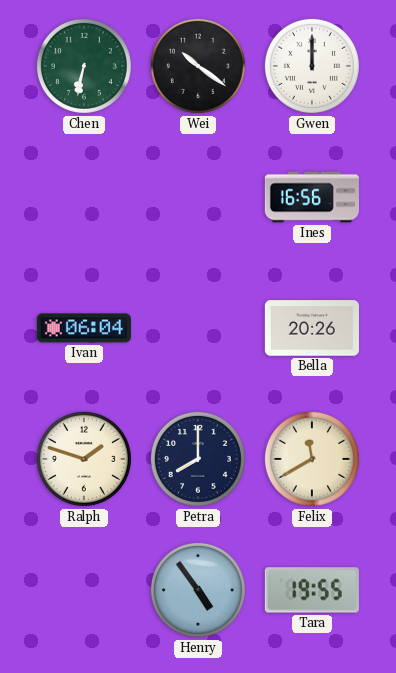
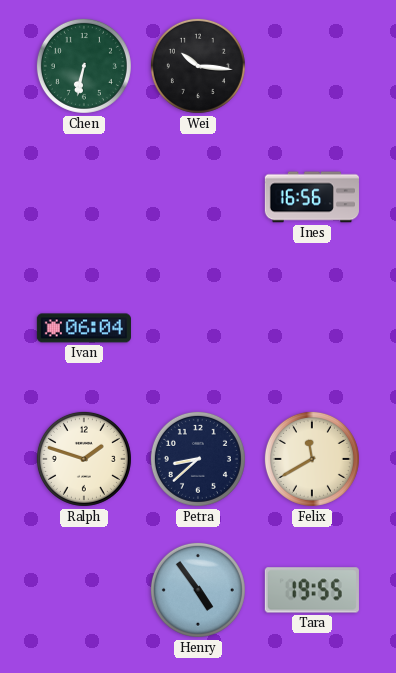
Wei: 10:21 -> 10:16
Gwen: 12:00 -> none
Bella: 20:26 -> none
Petra: 8:00 -> 8:38
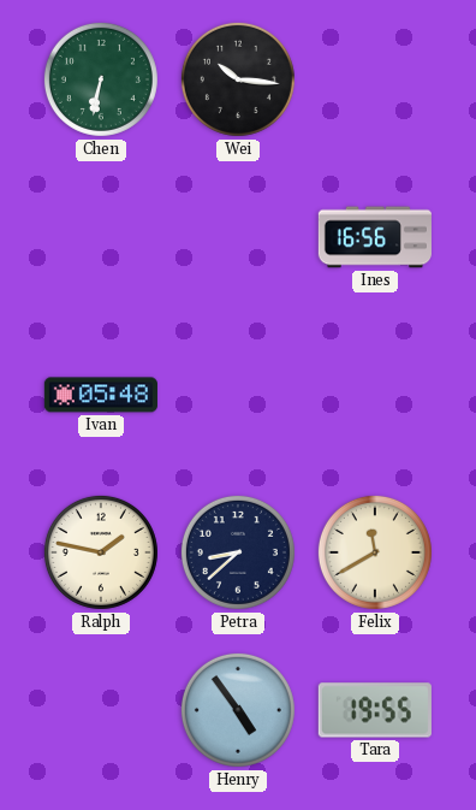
Ivan: 06:04 -> 05:48
Ralph: 1:48 -> 1:47
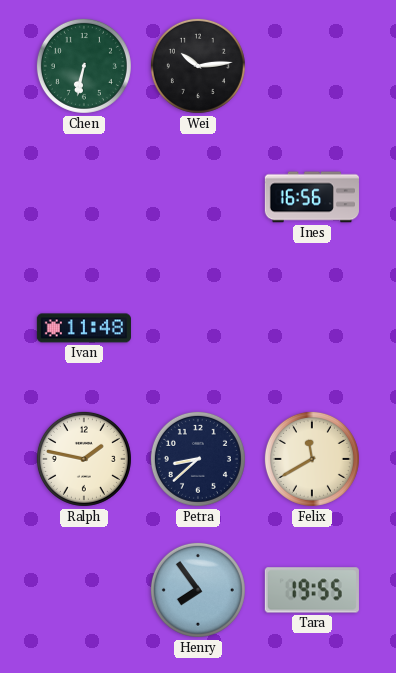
Wei: 10:16 -> 10:14
Ivan: 05:48 -> 11:48
Henry: 4:54 -> 7:54
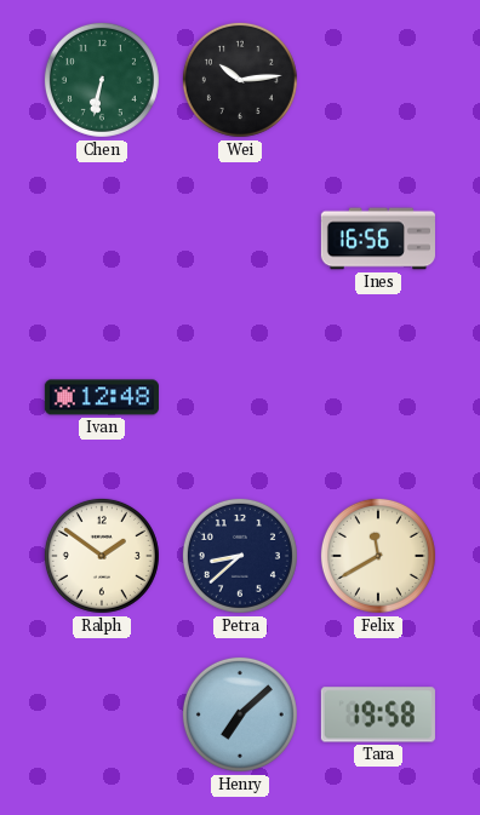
Ivan: 11:48 -> 12:48
Ralph: 1:47 -> 1:51
Henry: 7:54 -> 7:08
Tara: 19:55 -> 19:58
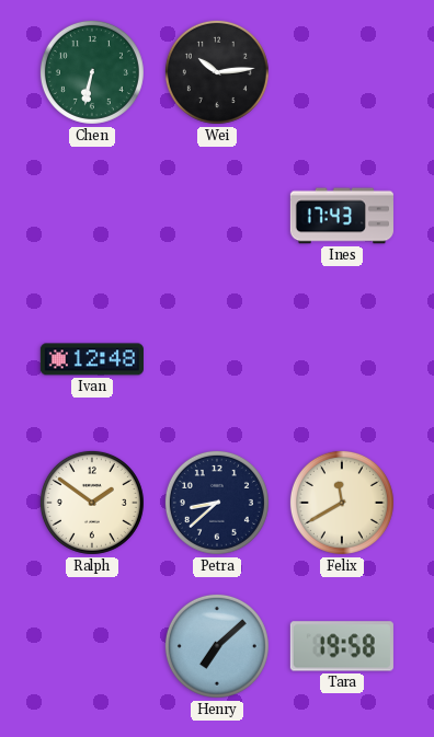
Ines: 16:56 -> 17:43
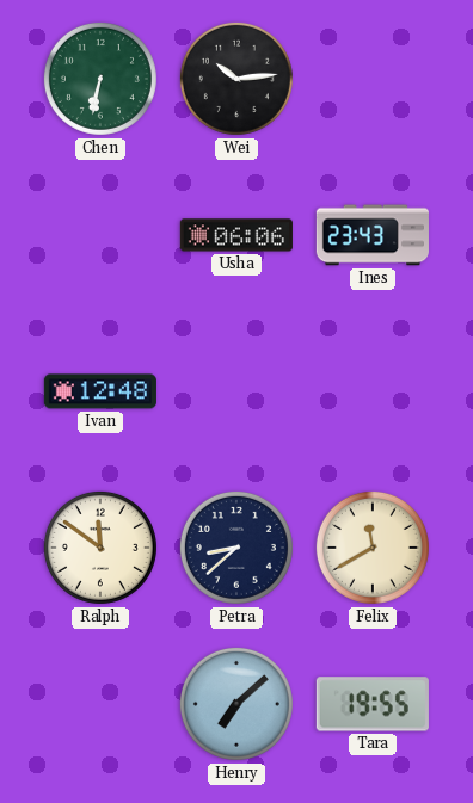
Usha: none -> 06:06
Ines: 17:43 -> 23:43
Ralph: 1:51 -> 11:51
Tara: 19:58 -> 19:55
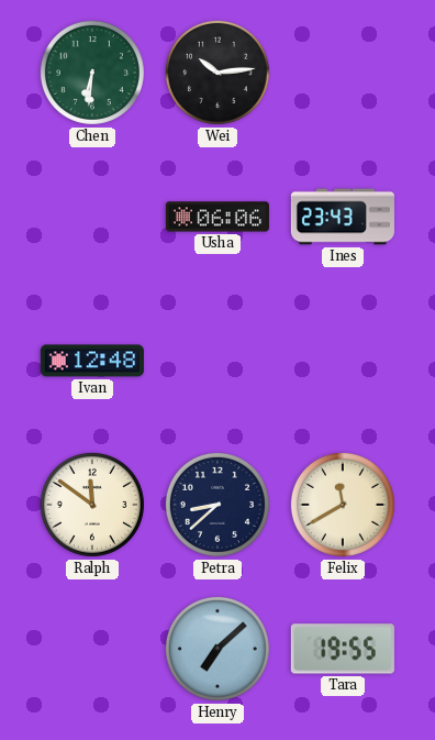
Chen: 6:32 -> 6:31
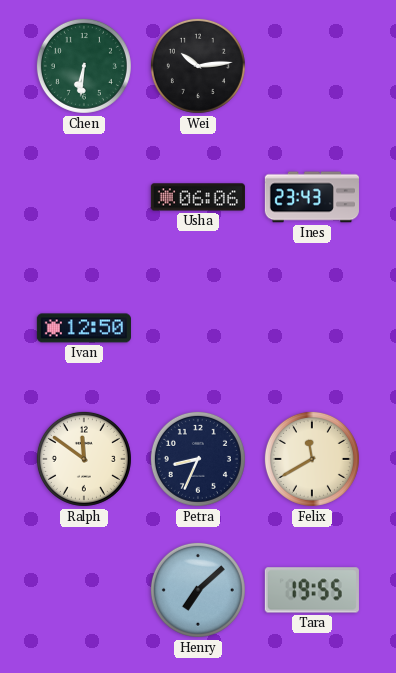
Ivan: 12:48 -> 12:50
Petra: 8:38 -> 8:34
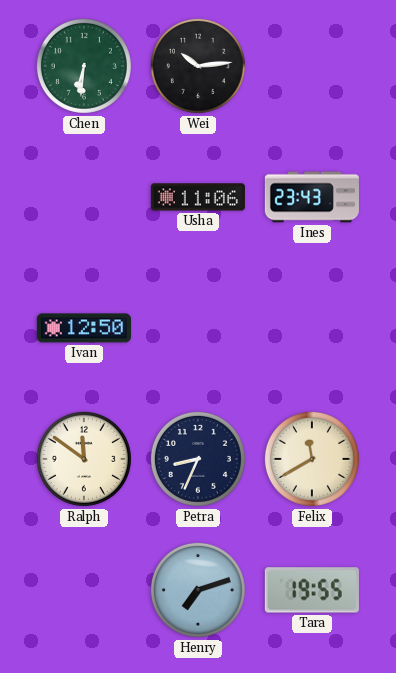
Usha: 06:06 -> 11:06
Henry: 7:08 -> 7:12
